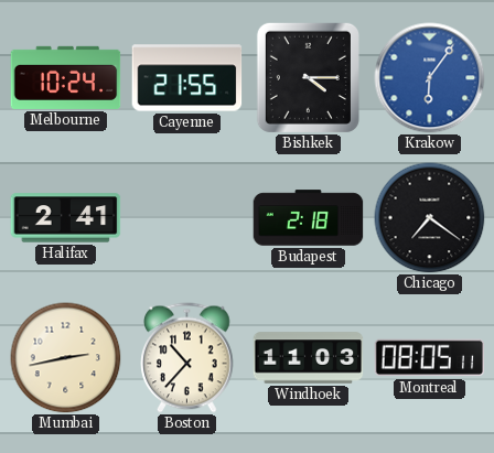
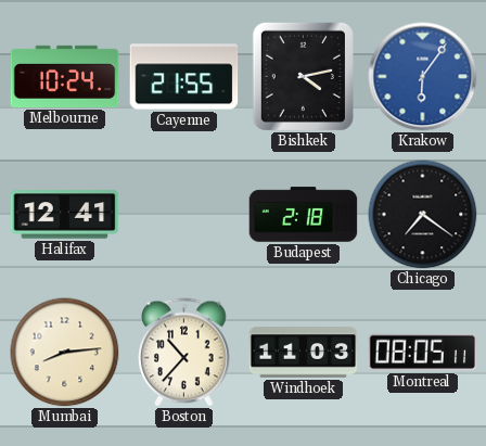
Bishkek: 4:15 -> 4:13
Halifax: 2:41 -> 12:41
Mumbai: 2:43 -> 8:14
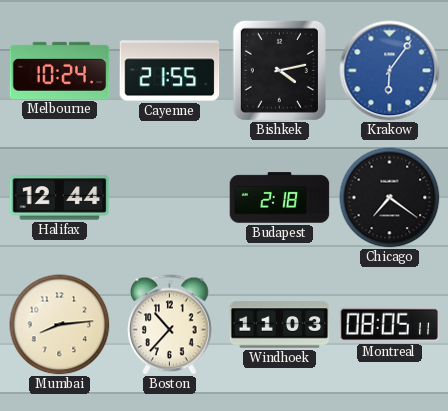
Halifax: 12:41 -> 12:44
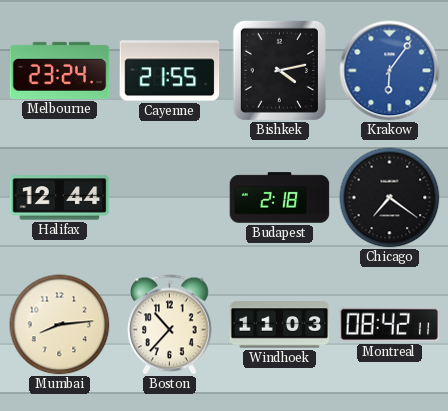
Melbourne: 10:24 -> 23:24
Montreal: 08:05 -> 08:42
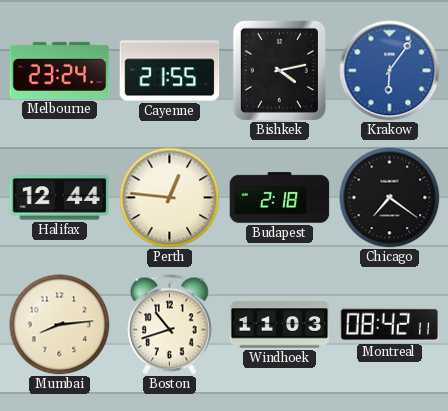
Perth: none -> 12:46
Boston: 10:37 -> 10:42
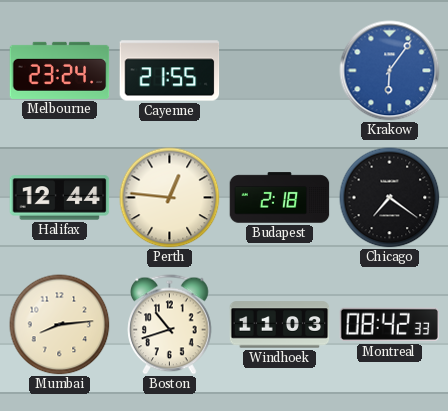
Bishkek: 4:13 -> none
Montreal: 08:42:11 -> 08:42:33
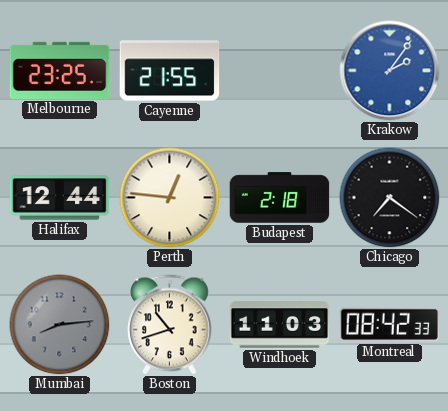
Melbourne: 23:24 -> 23:25
Krakow: 6:06 -> 2:06
Mumbai dial: cream -> grey
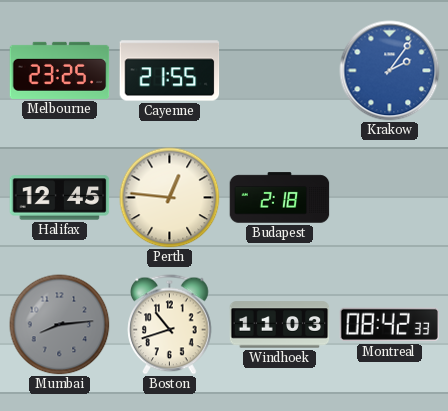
Halifax: 12:44 -> 12:45
Chicago: 7:21 -> none
